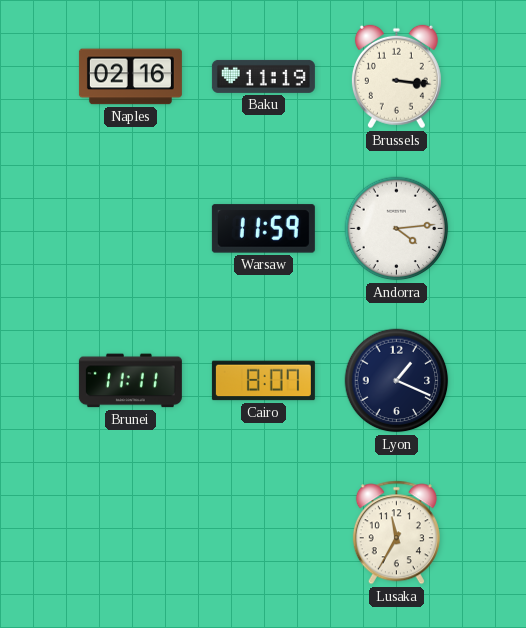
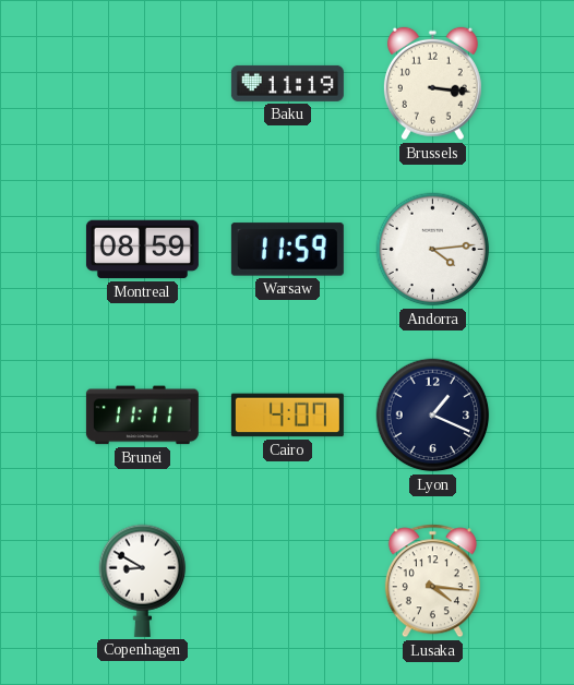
Naples: 02:16 -> none
Montreal: none -> 08:59
Cairo: 8:07 -> 4:07
Copenhagen: none -> 8:50
Lusaka: 11:35 -> 4:16
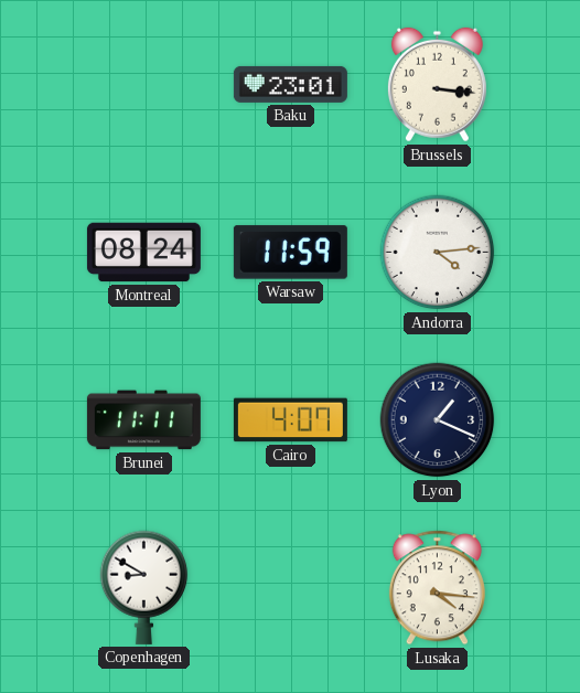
Baku: 11:19 -> 23:01
Montreal: 08:59 -> 08:24
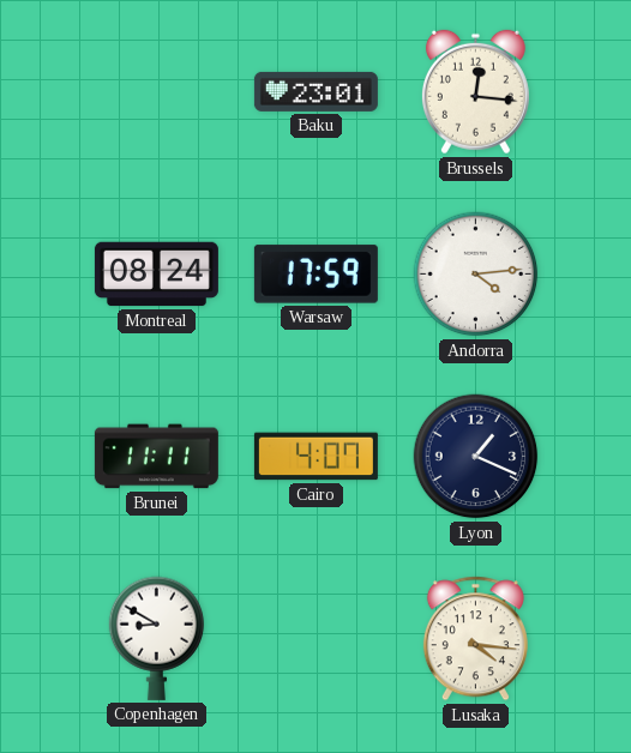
Brussels: 3:16 -> 12:16
Warsaw: 11:59 -> 17:59
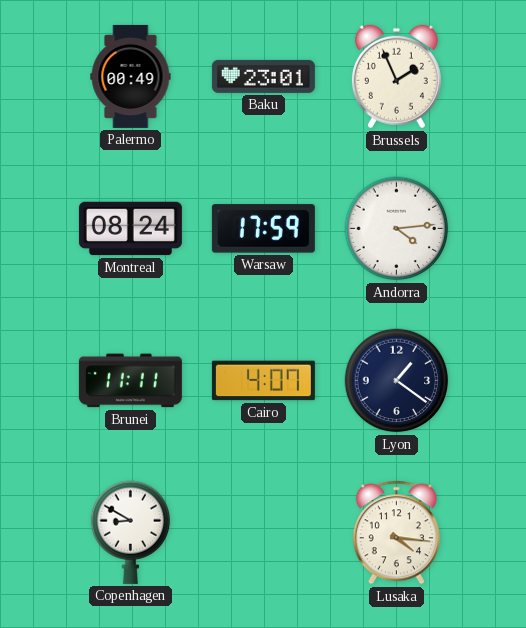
Palermo: none -> 00:49
Brussels: 12:16 -> 1:56
Lyon: 1:19 -> 1:21
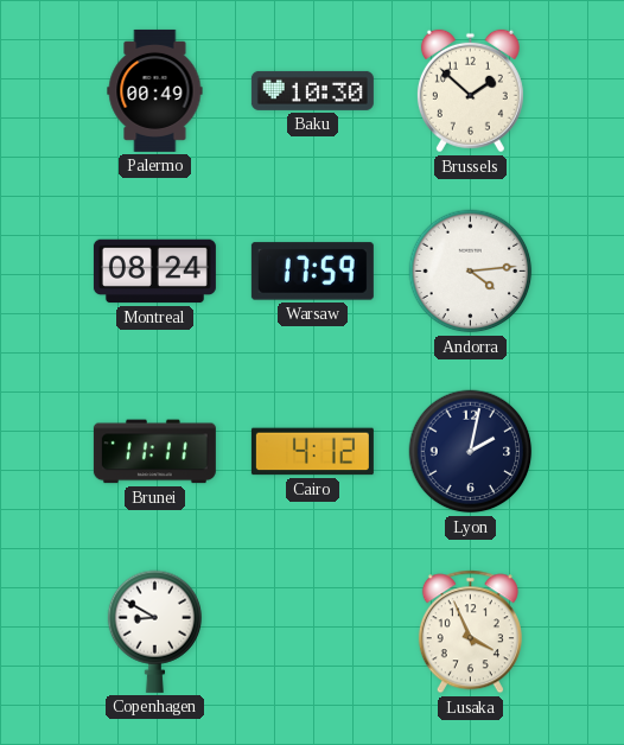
Baku: 23:01 -> 10:30
Brussels: 1:56 -> 1:52
Cairo: 4:07 -> 4:12
Lyon: 1:21 -> 2:02
Lusaka: 4:16 -> 3:56
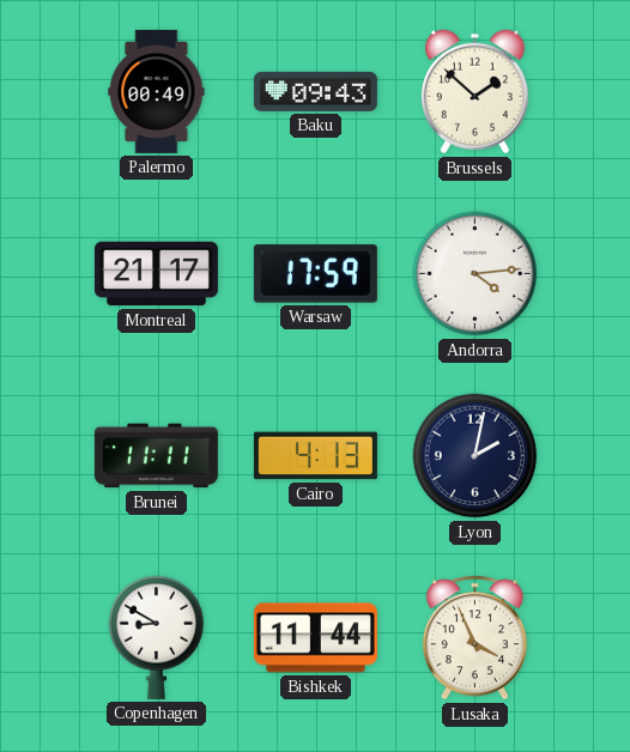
Baku: 10:30 -> 09:43
Montreal: 08:24 -> 21:17
Cairo: 4:12 -> 4:13
Bishkek: none -> 11:44
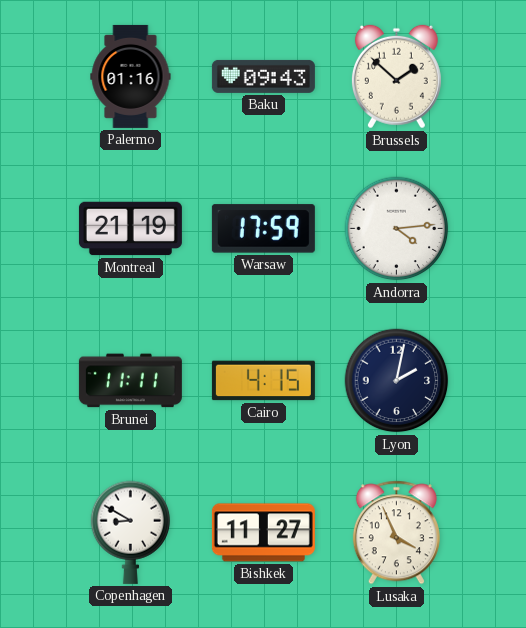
Palermo: 00:49 -> 01:16
Montreal: 21:17 -> 21:19
Cairo: 4:13 -> 4:15
Bishkek: 11:44 -> 11:27
